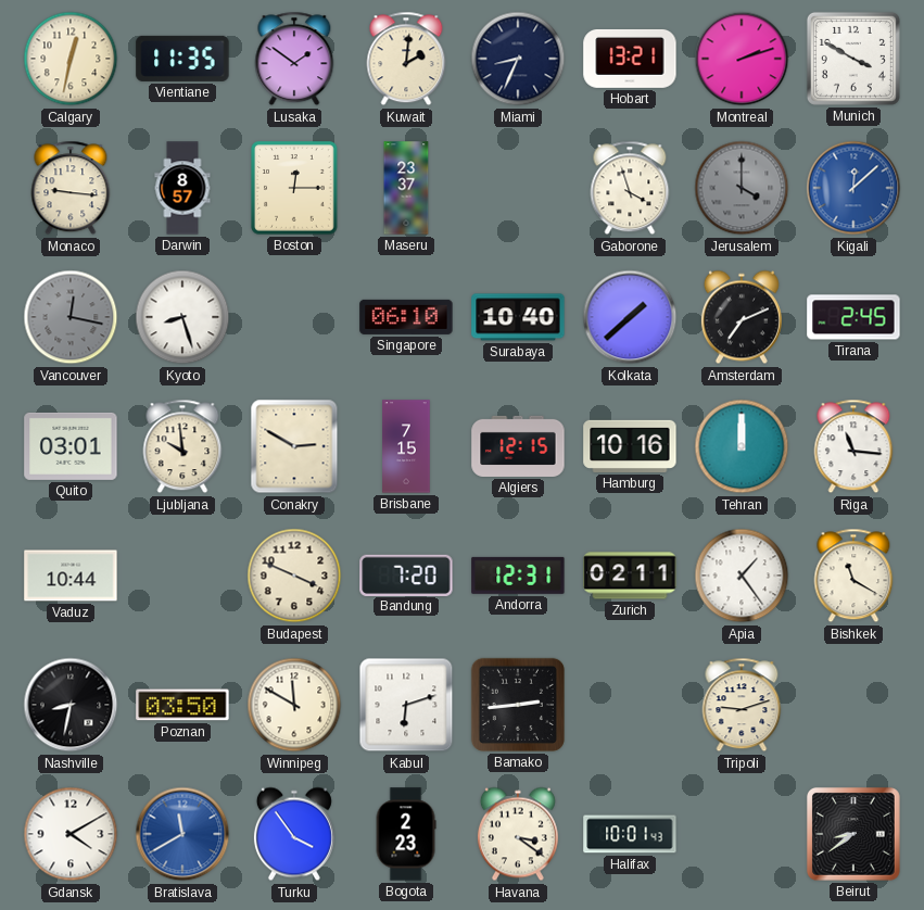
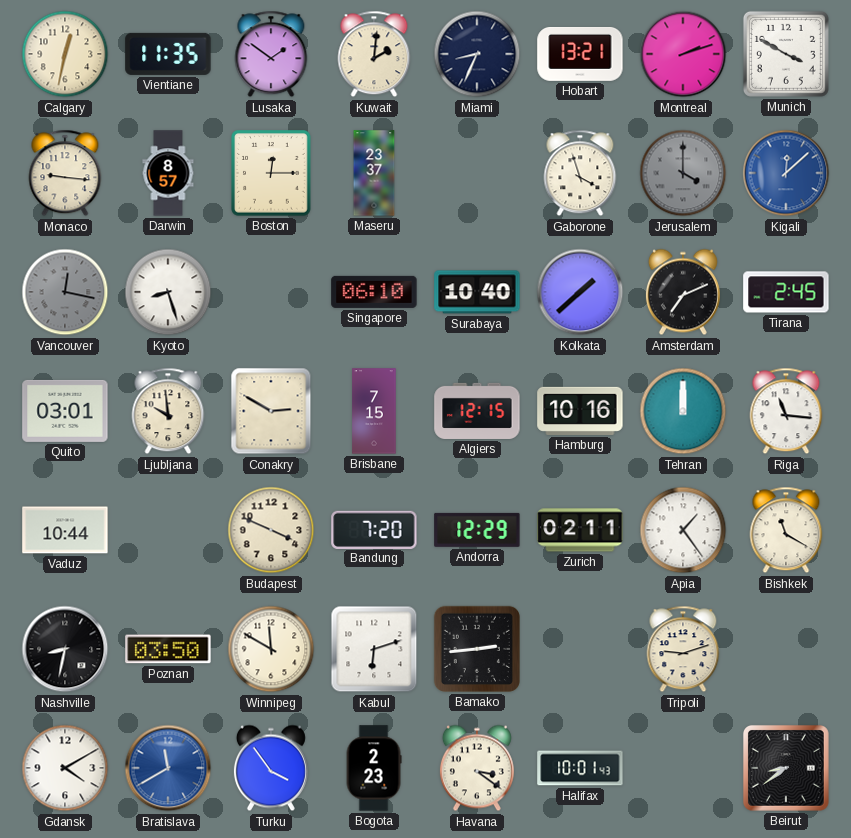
Andorra: 12:31 -> 12:29
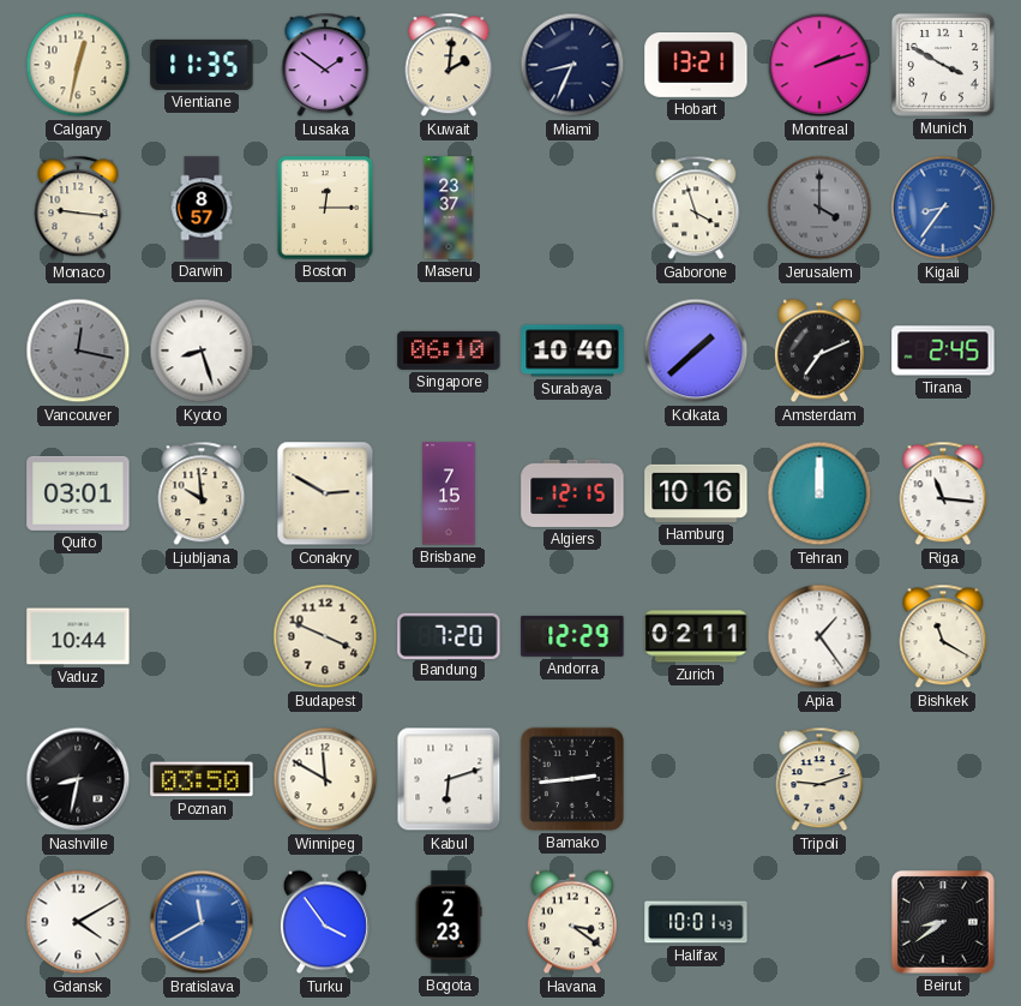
Kigali: 12:08 -> 8:36
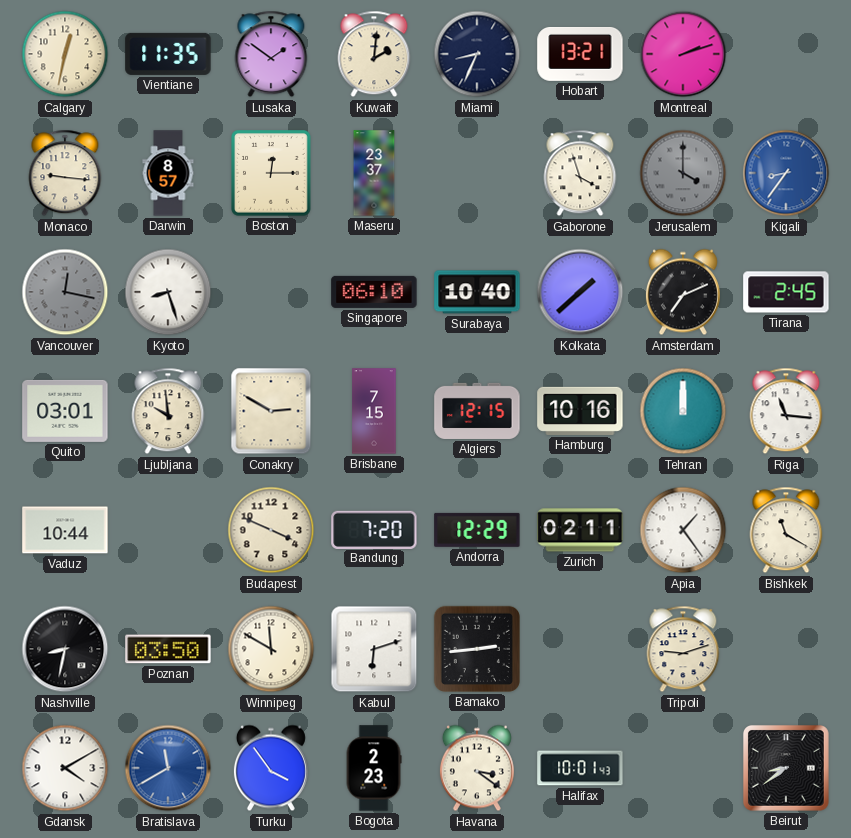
Munich: 3:50 -> none
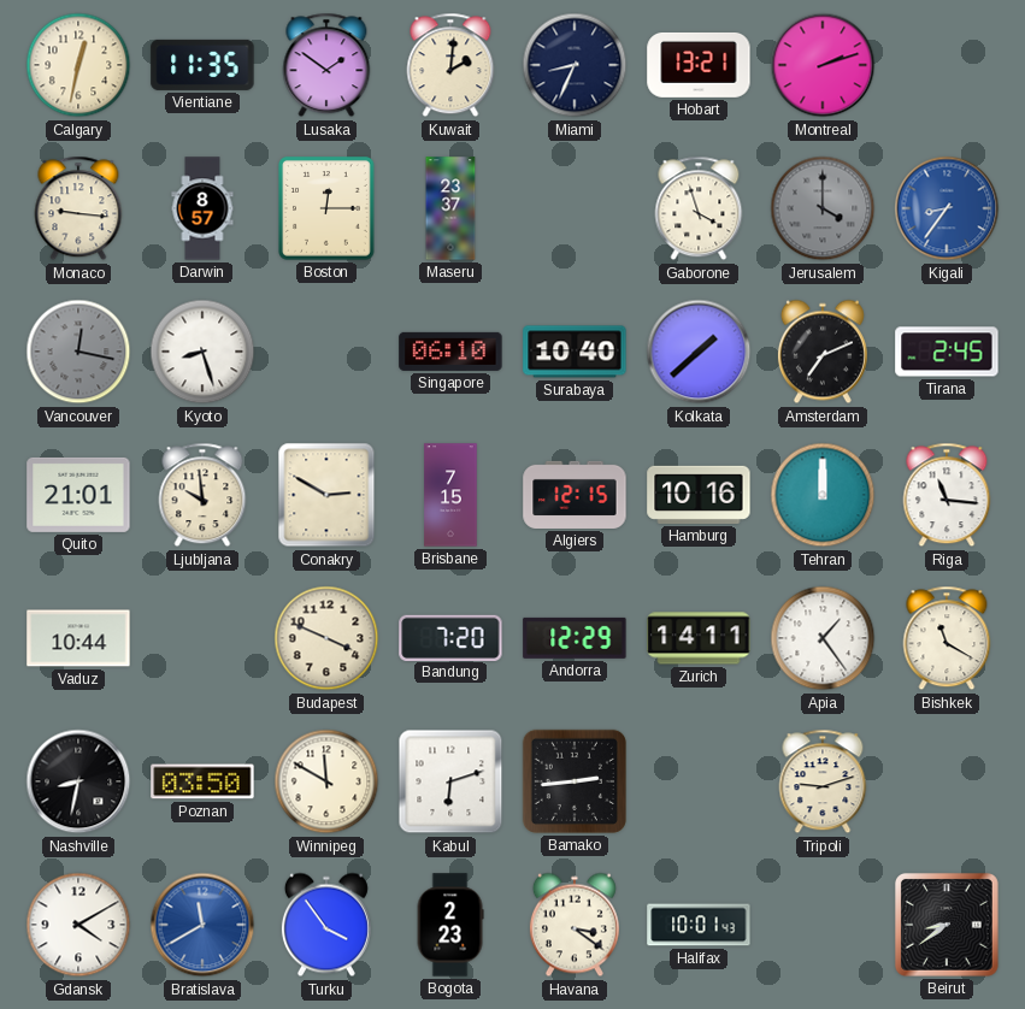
Quito: 03:01 -> 21:01
Zurich: 02:11 -> 14:11
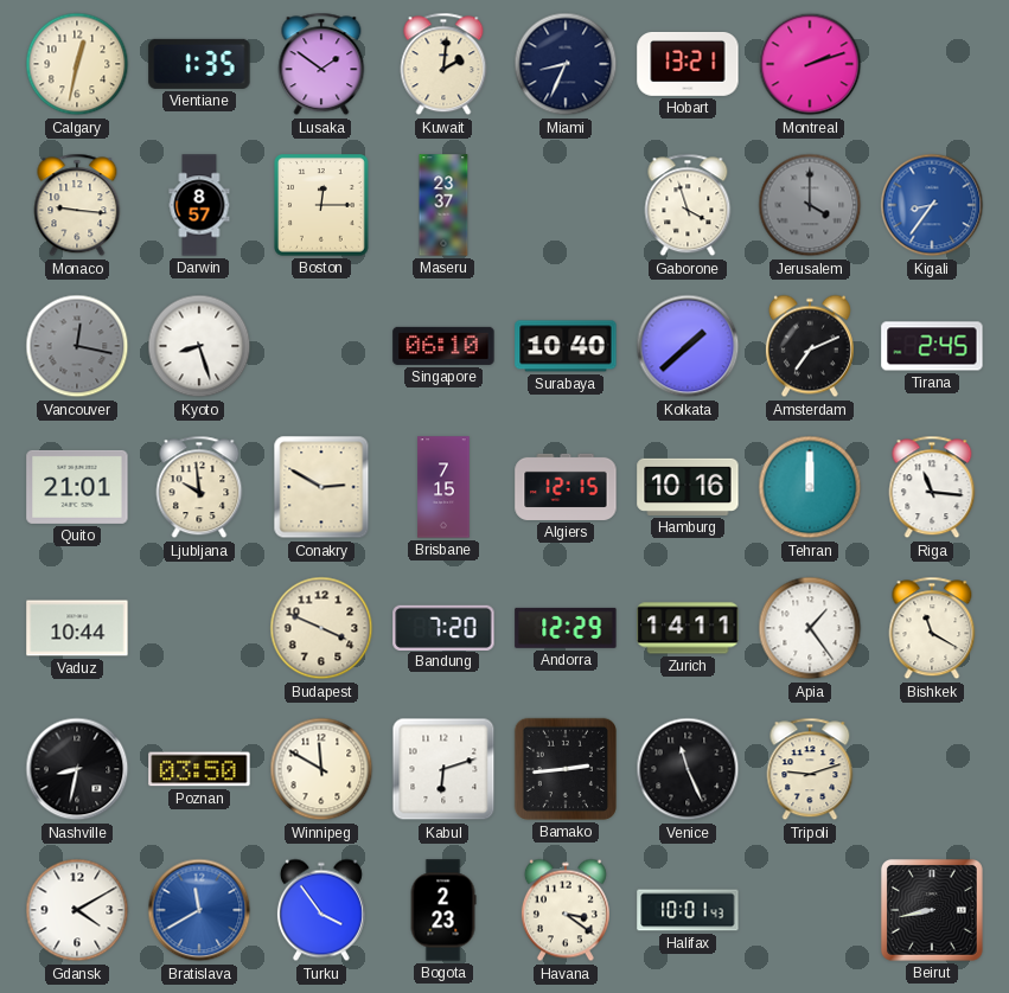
Vientiane: 11:35 -> 1:35
Venice: none -> 11:26
Beirut: 8:39 -> 8:43
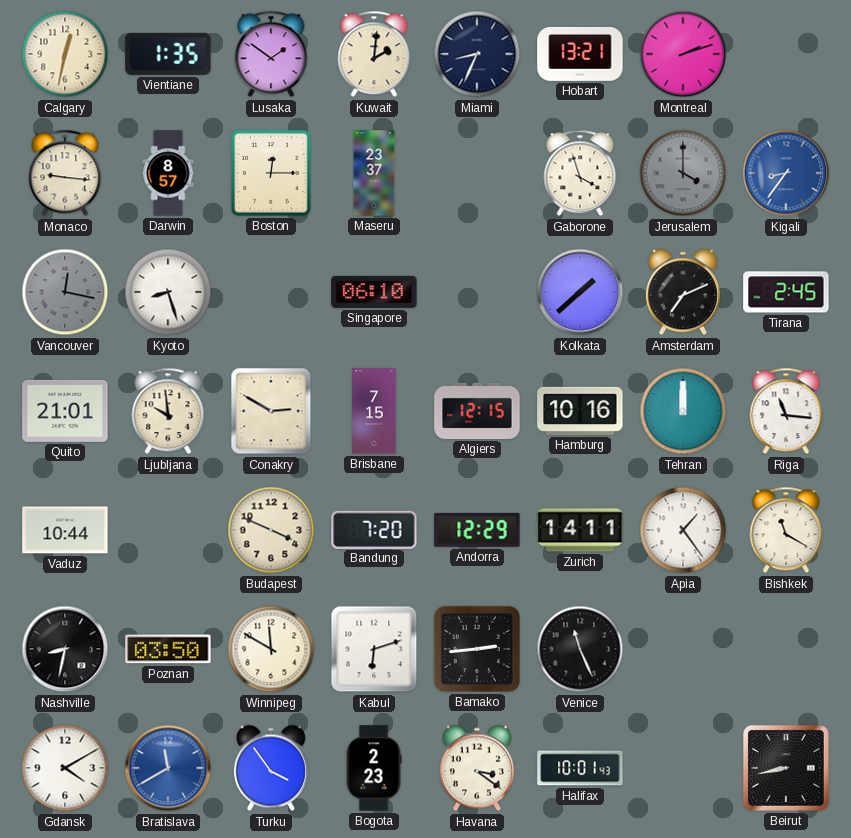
Surabaya: 10:40 -> none
Tripoli: 9:12 -> none
